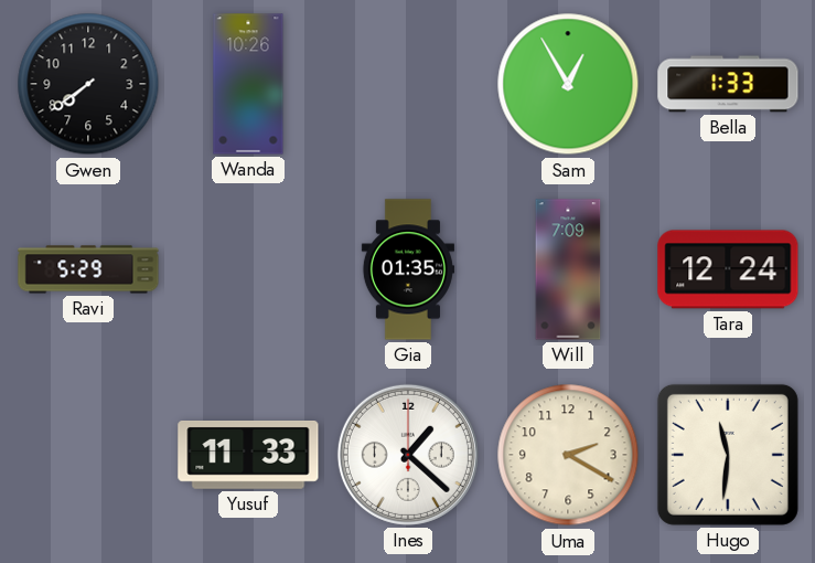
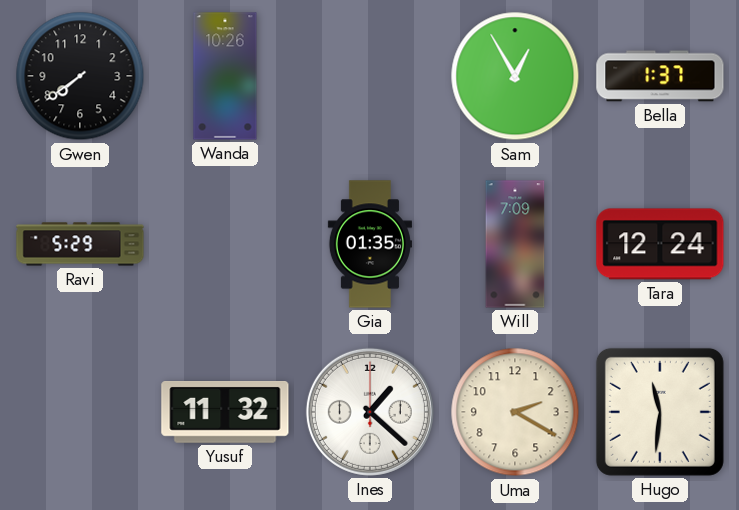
Bella: 1:33 -> 1:37
Yusuf: 11:33 -> 11:32
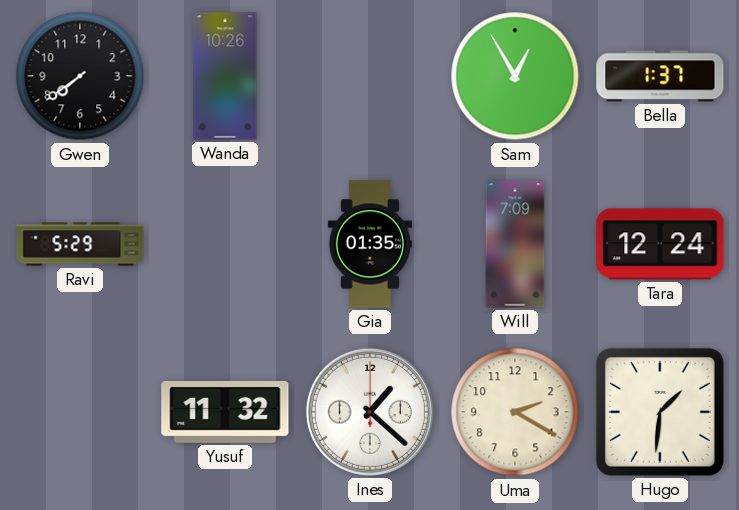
Hugo: 11:31 -> 1:31
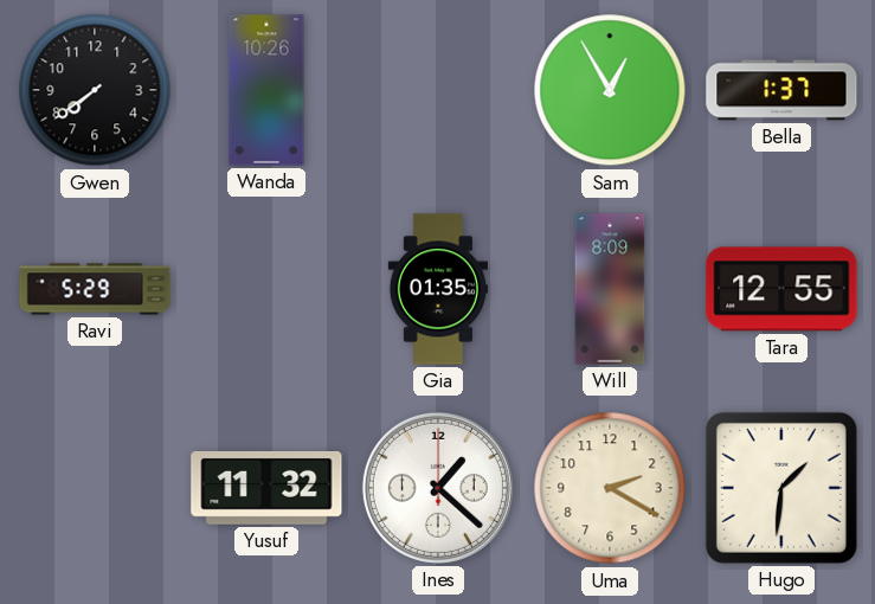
Will: 7:09 -> 8:09
Tara: 12:24 -> 12:55
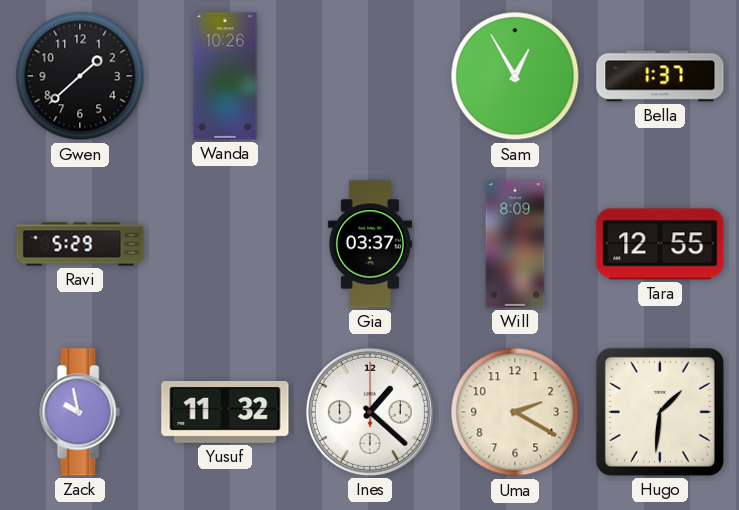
Gwen: 7:39 -> 1:38
Gia: 01:35 -> 03:37
Zack: none -> 9:58
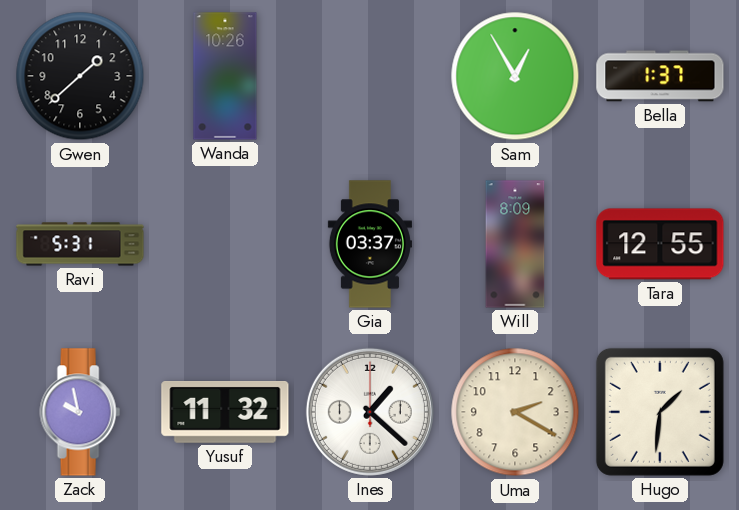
Ravi: 5:29 -> 5:31
